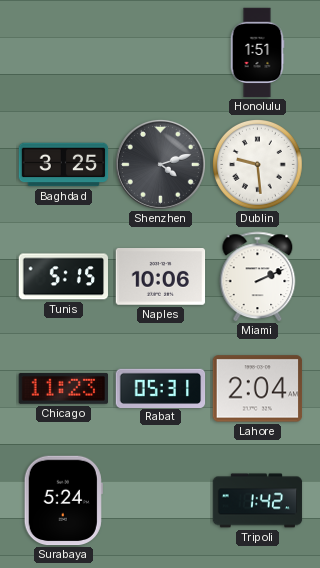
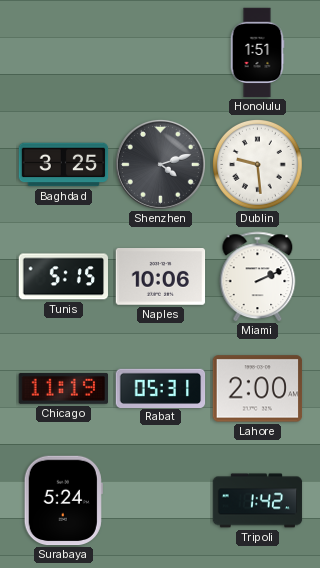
Chicago: 11:23 -> 11:19
Lahore: 2:04 -> 2:00
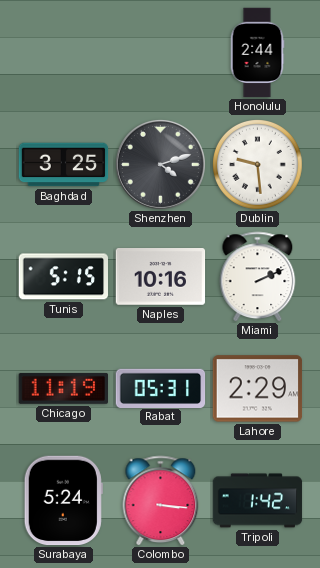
Honolulu: 1:51 -> 2:44
Naples: 10:06 -> 10:16
Lahore: 2:00 -> 2:29
Colombo: none -> 3:16
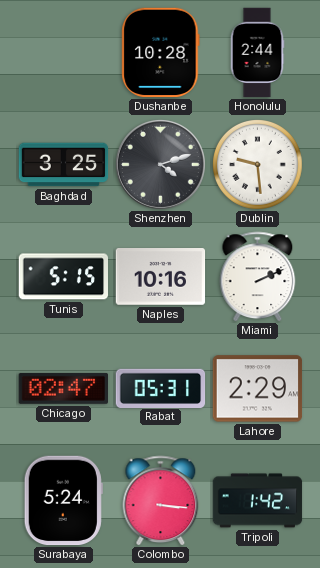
Dushanbe: none -> 10:28
Chicago: 11:19 -> 02:47
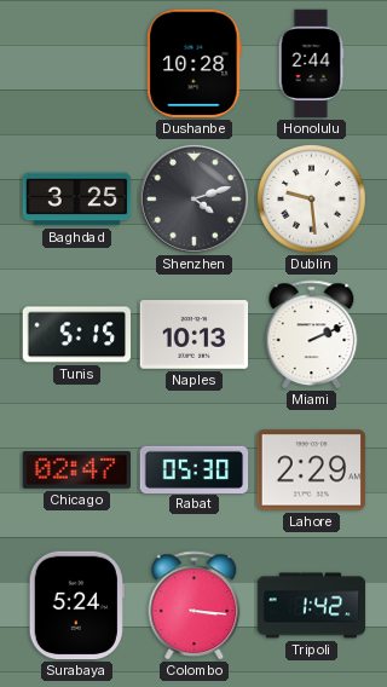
Naples: 10:16 -> 10:13
Rabat: 05:31 -> 05:30
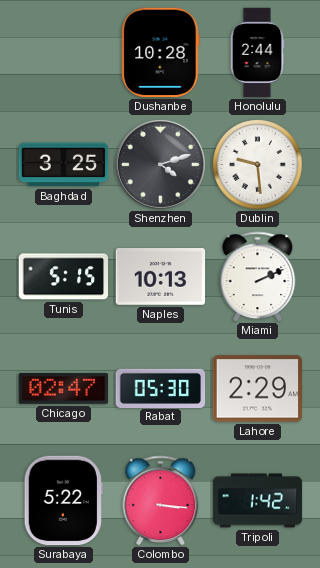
Surabaya: 5:24 -> 5:22
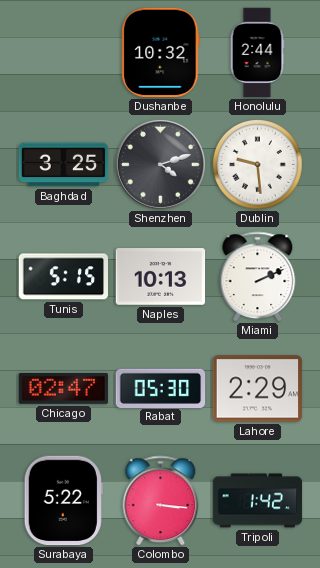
Dushanbe: 10:28 -> 10:32
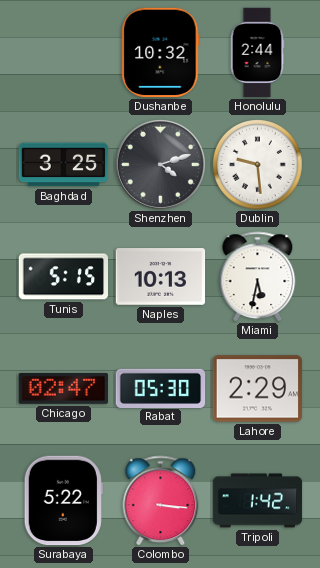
Miami: 2:11 -> 5:32
